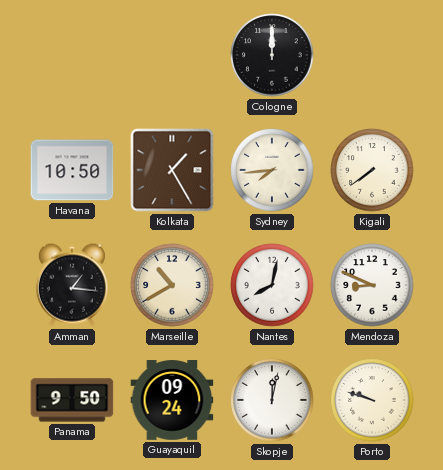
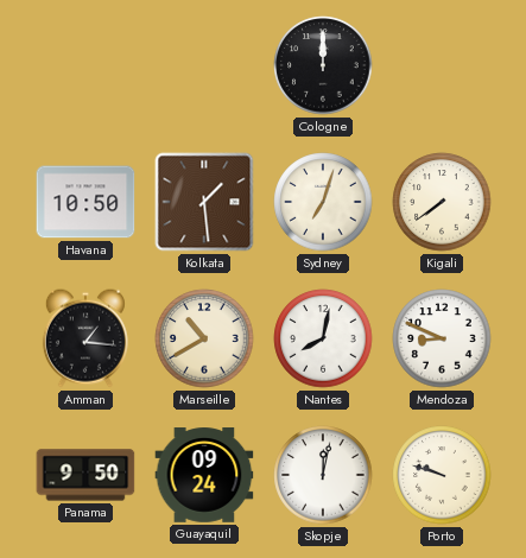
Kolkata: 1:25 -> 1:29
Sydney: 7:44 -> 7:03
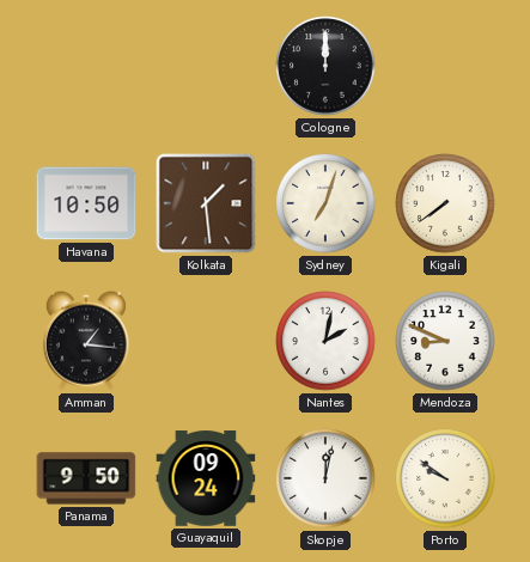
Marseille: 10:40 -> none
Nantes: 8:02 -> 2:02
Porto: 9:48 -> 9:51
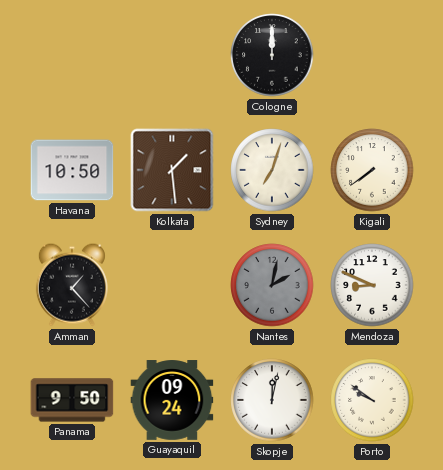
Amman: 1:16 -> 1:23
Nantes dial: white -> grey
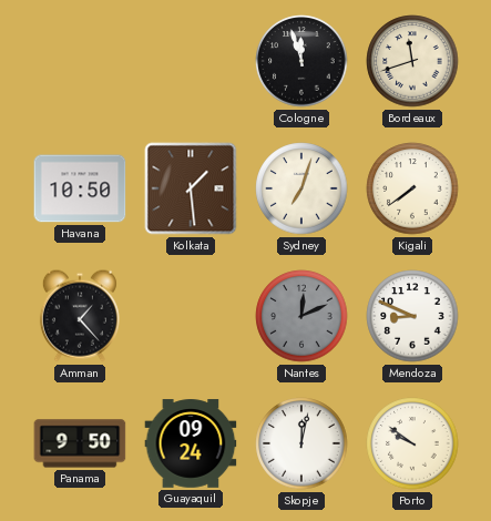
Cologne: 12:00 -> 11:57
Bordeaux: none -> 11:42
Nantes: 2:02 -> 12:11
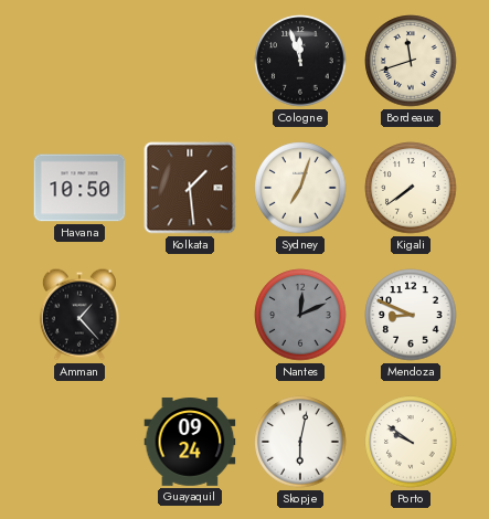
Panama: 9:50 -> none
Skopje: 12:02 -> 6:02
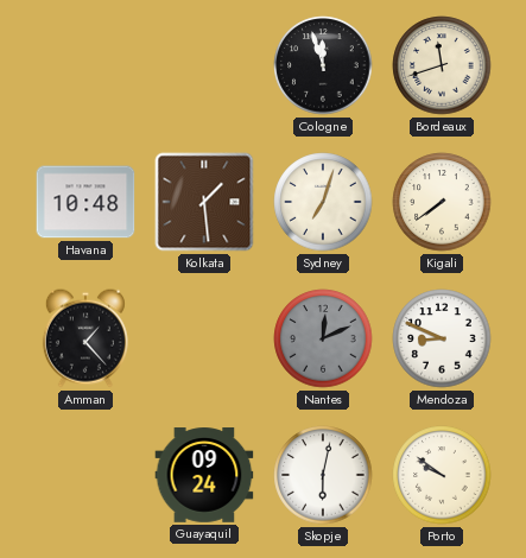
Havana: 10:50 -> 10:48
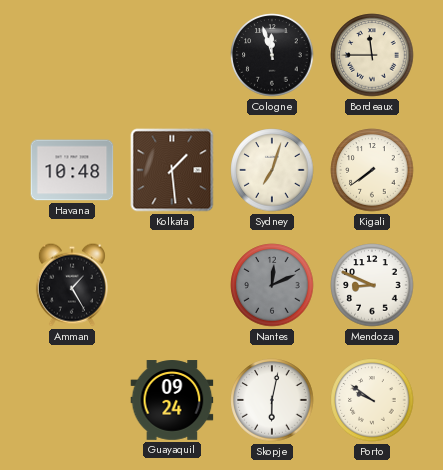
Bordeaux: 11:42 -> 11:45
Amman: 1:23 -> 1:25
